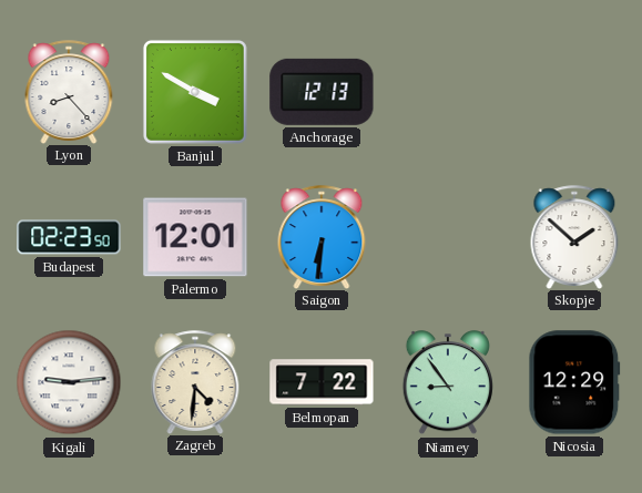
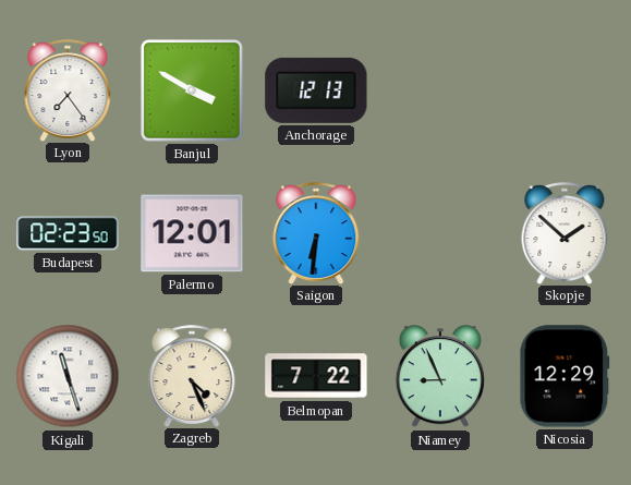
Lyon: 8:23 -> 7:24
Kigali: 9:14 -> 11:27
Zagreb: 4:31 -> 4:26
Niamey: 8:54 -> 8:56
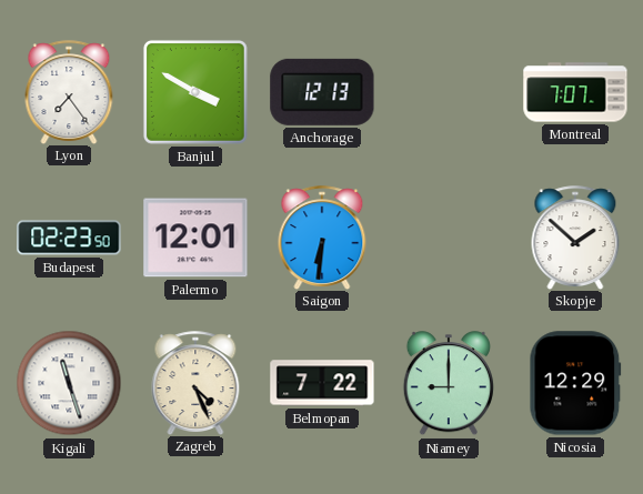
Montreal: none -> 7:07
Niamey: 8:56 -> 9:00
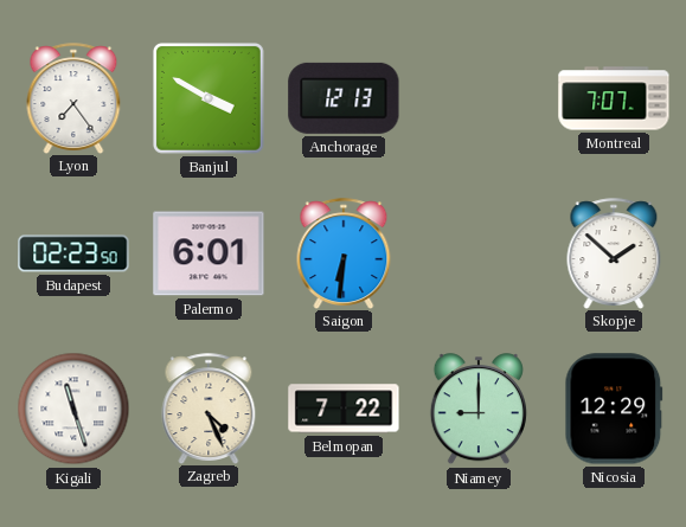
Palermo: 12:01 -> 6:01
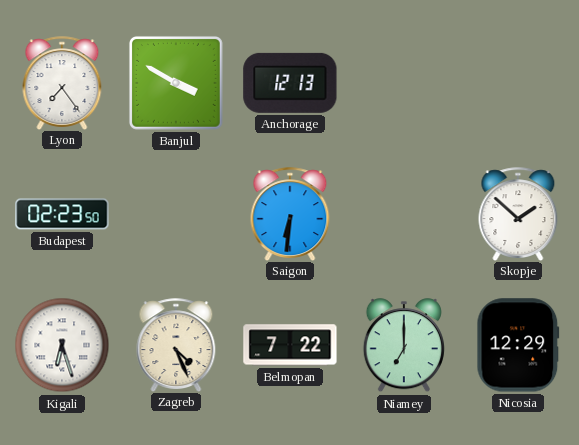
Montreal: 7:07 -> none
Palermo: 6:01 -> none
Kigali: 11:27 -> 6:27
Niamey: 9:00 -> 7:00
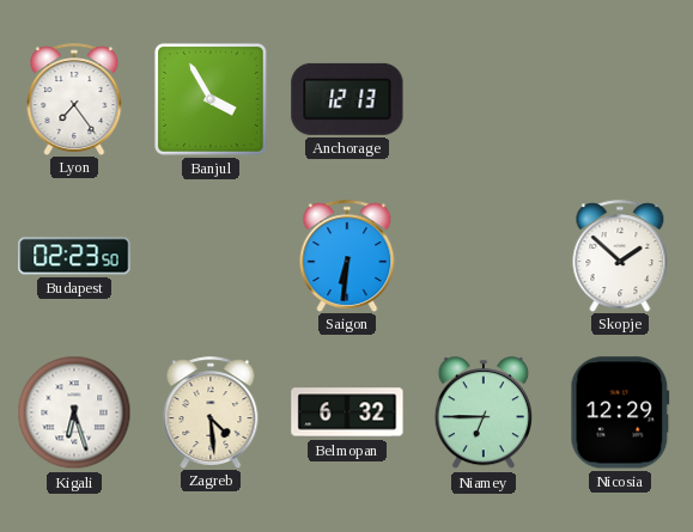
Banjul: 3:50 -> 3:55
Zagreb: 4:26 -> 4:29
Belmopan: 7:22 -> 6:32
Niamey: 7:00 -> 6:45
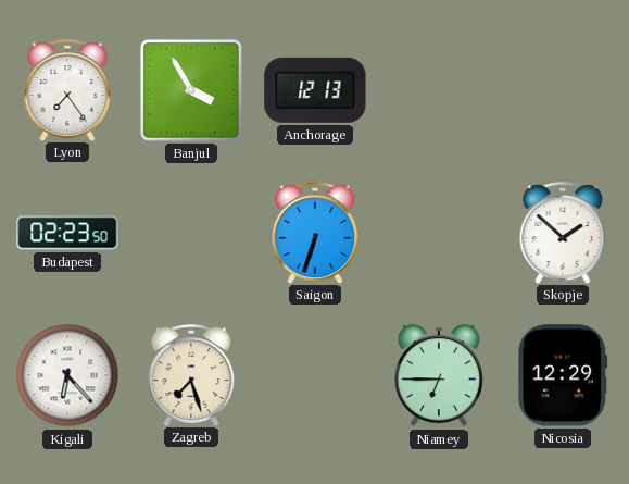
Saigon: 6:31 -> 6:33
Kigali: 6:27 -> 6:23
Zagreb: 4:29 -> 7:27
Belmopan: 6:32 -> none
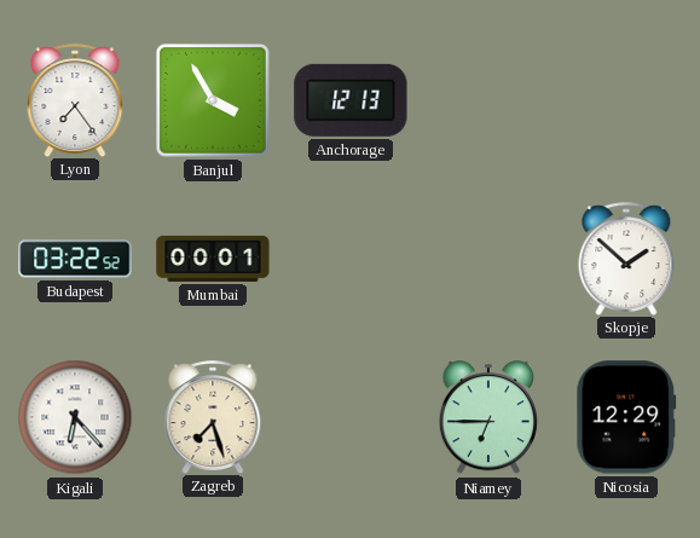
Budapest: 02:23 -> 03:22
Mumbai: none -> 00:01
Saigon: 6:33 -> none
